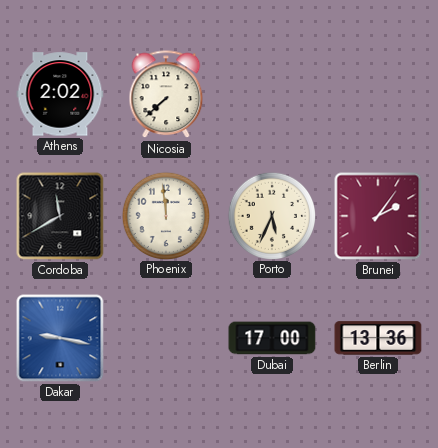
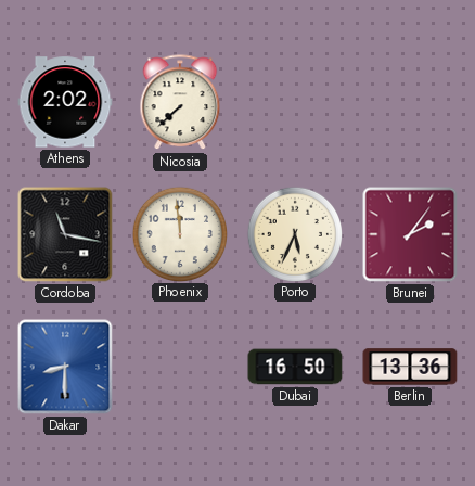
Cordoba: 11:40 -> 11:17
Dakar: 9:17 -> 8:30
Dubai: 17:00 -> 16:50
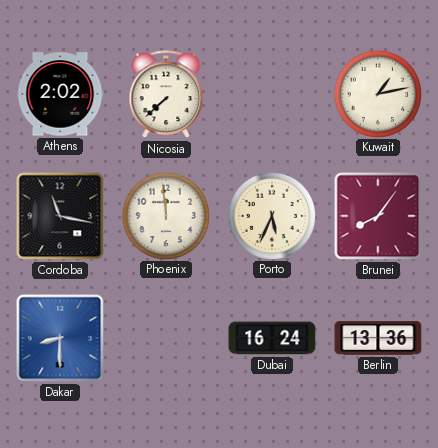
Kuwait: none -> 1:13
Brunei: 2:06 -> 8:06
Dubai: 16:50 -> 16:24
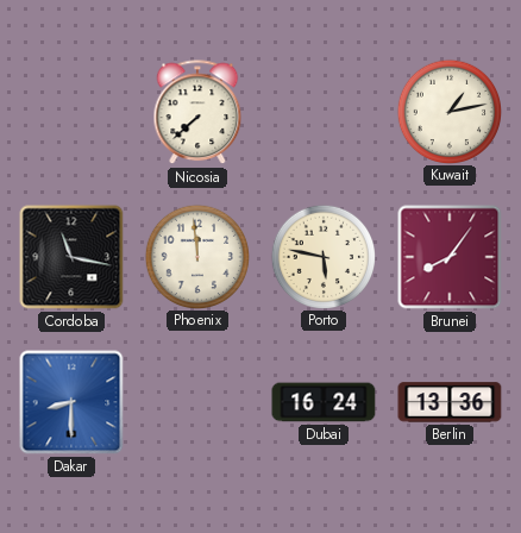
Athens: 2:02 -> none
Porto: 5:34 -> 5:47
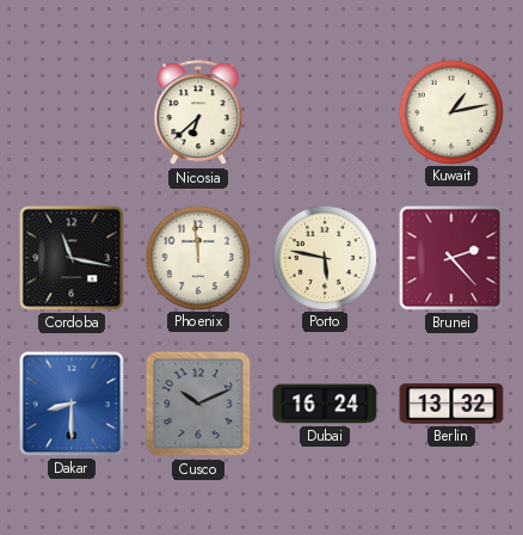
Nicosia: 7:38 -> 6:38
Brunei: 8:06 -> 2:23
Cusco: none -> 10:11
Berlin: 13:36 -> 13:32
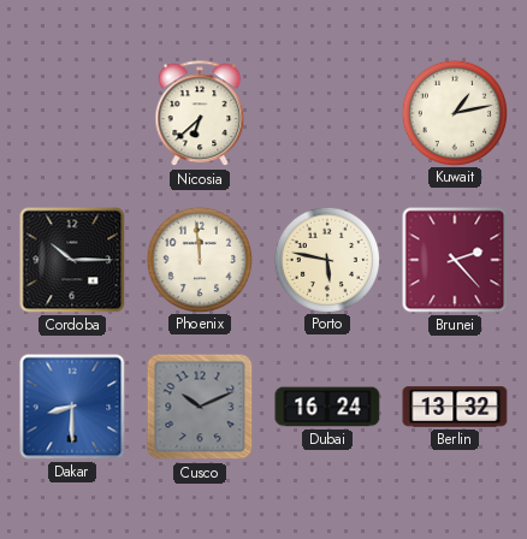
Cordoba: 11:17 -> 10:15
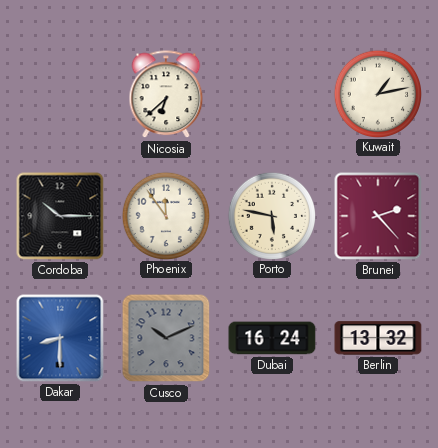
Phoenix: 11:59 -> 11:54
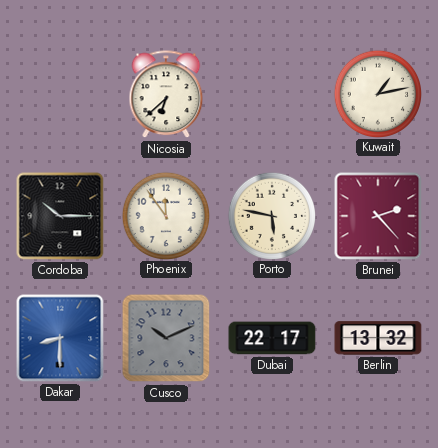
Dubai: 16:24 -> 22:17
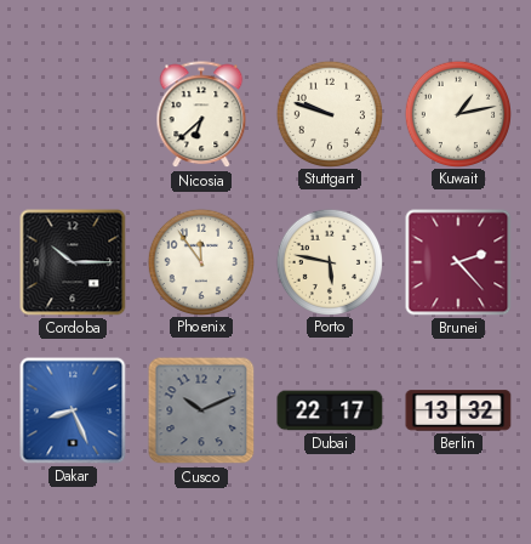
Stuttgart: none -> 9:48
Dakar: 8:30 -> 8:26
